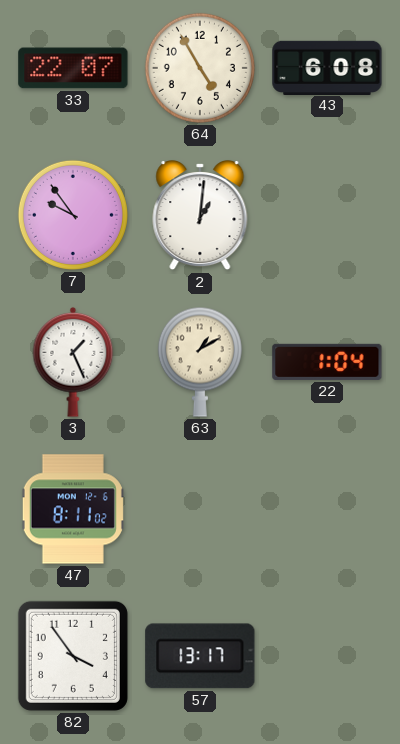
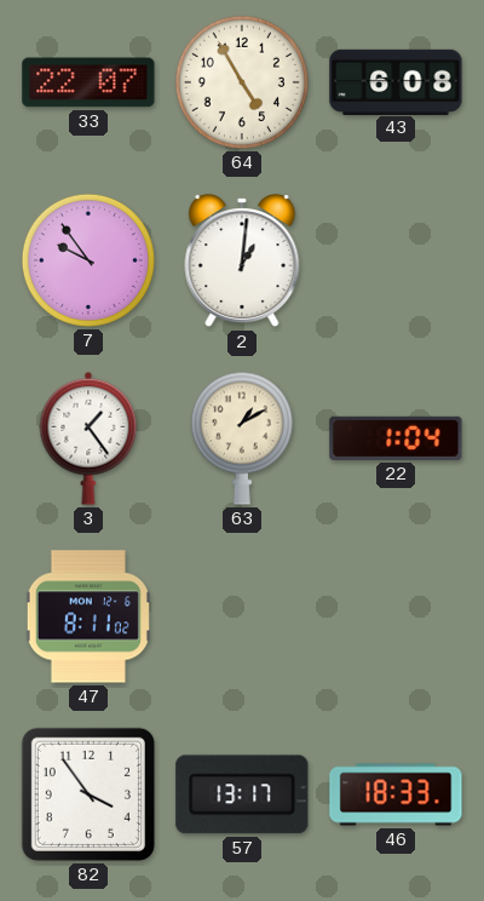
3: 1:26 -> 1:24
46: none -> 18:33
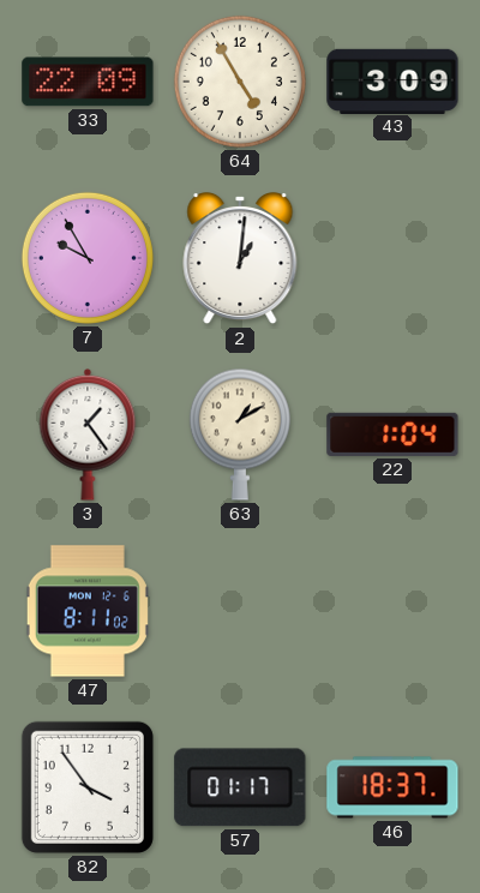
33: 22:07 -> 22:09
43: 6:08 -> 3:09
7: 9:54 -> 9:55
57: 13:17 -> 01:17
46: 18:33 -> 18:37
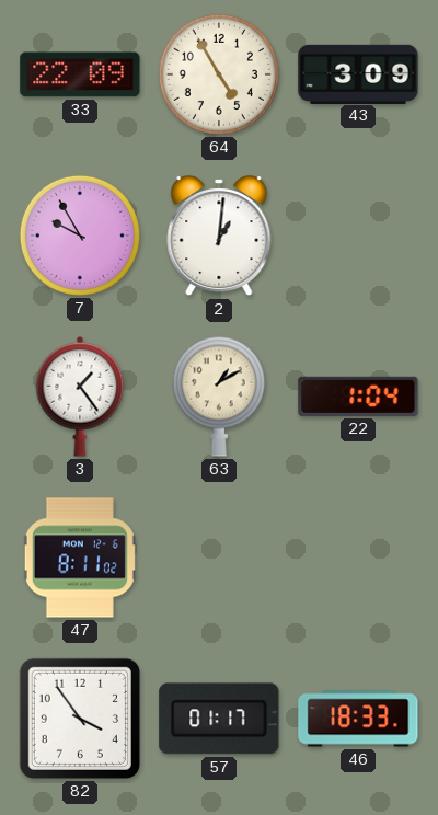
46: 18:37 -> 18:33
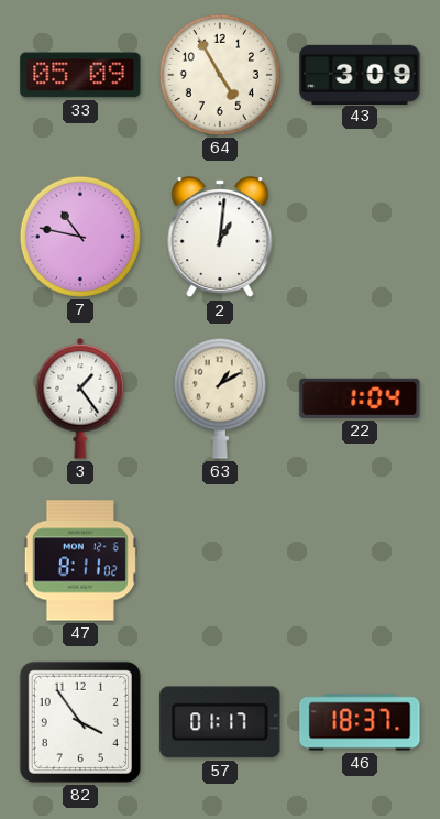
33: 22:09 -> 05:09
7: 9:55 -> 10:47
46: 18:33 -> 18:37
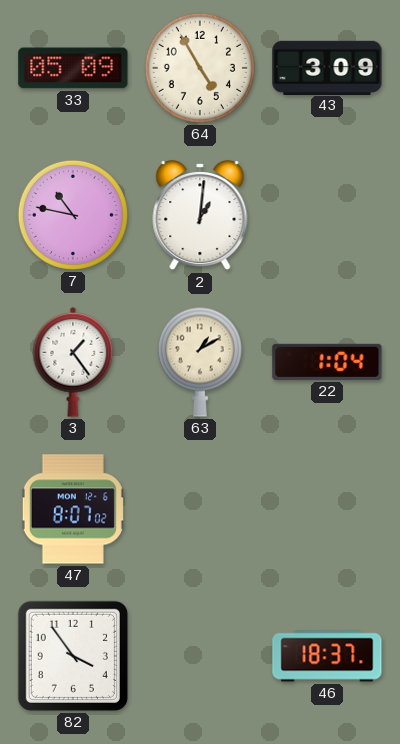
47: 8:11 -> 8:07
57: 01:17 -> none
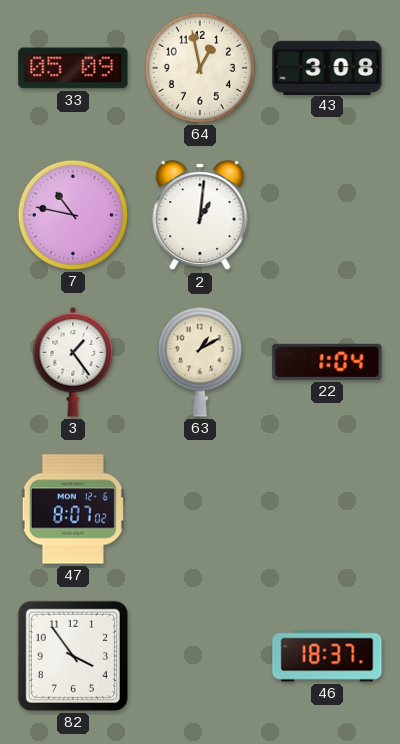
64: 4:55 -> 12:58
43: 3:09 -> 3:08
